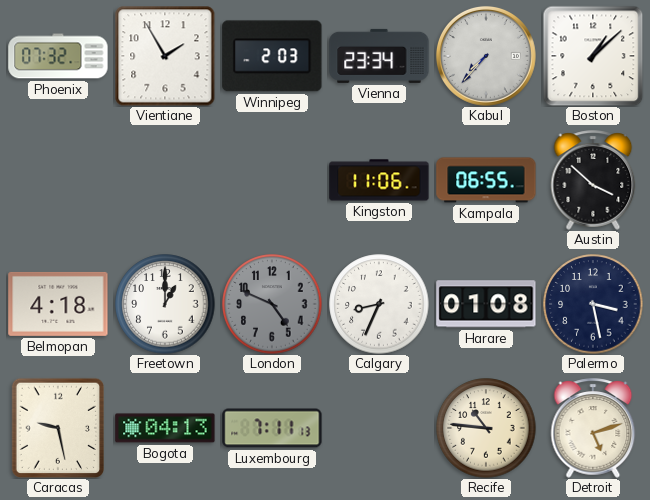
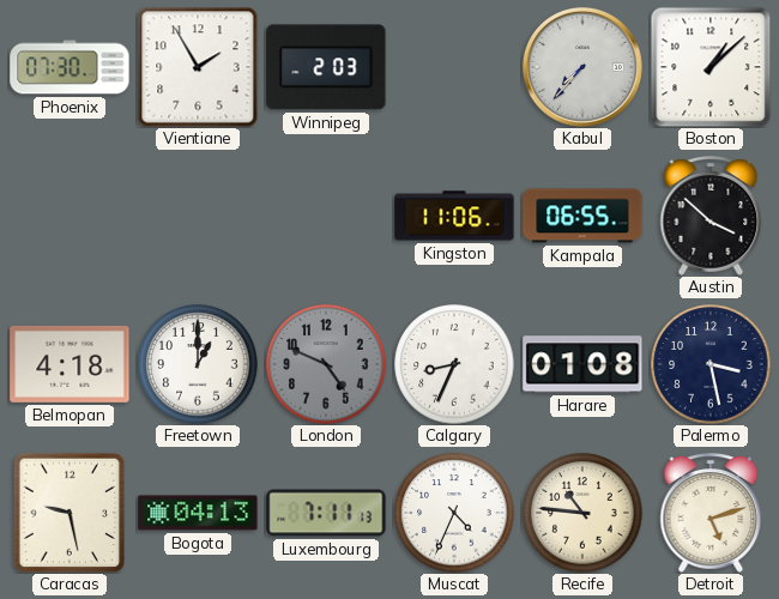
Phoenix: 07:32 -> 07:30
Vienna: 23:34 -> none
Muscat: none -> 4:34
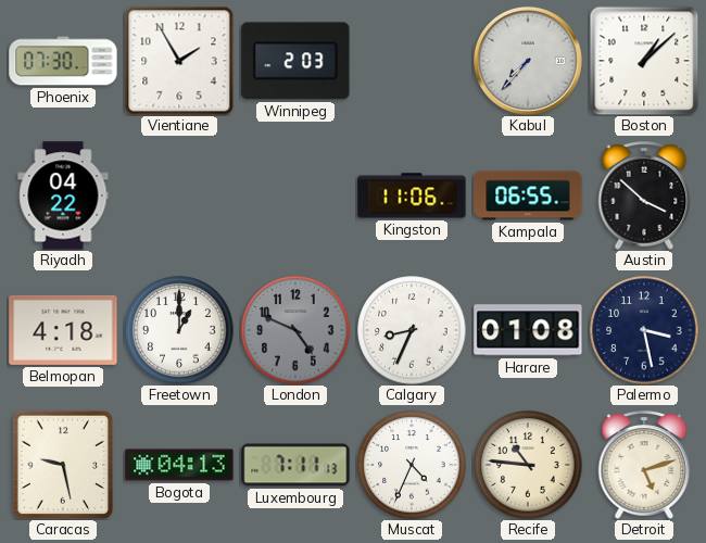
Riyadh: none -> 04:22
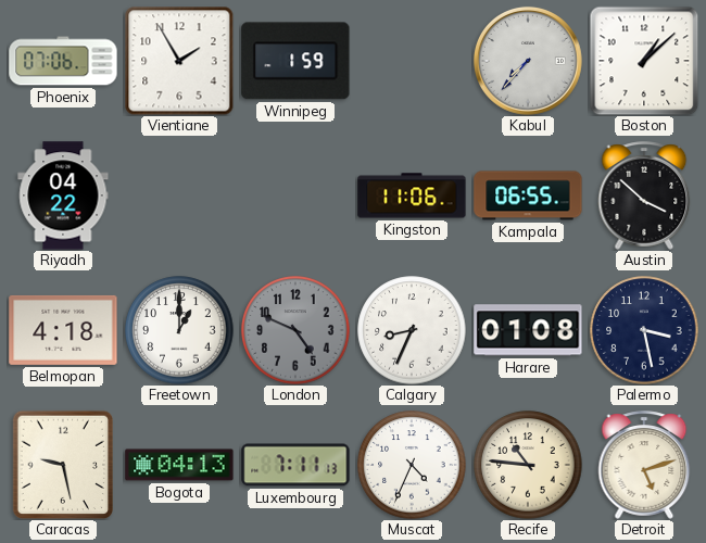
Phoenix: 07:30 -> 07:06
Winnipeg: 2:03 -> 1:59
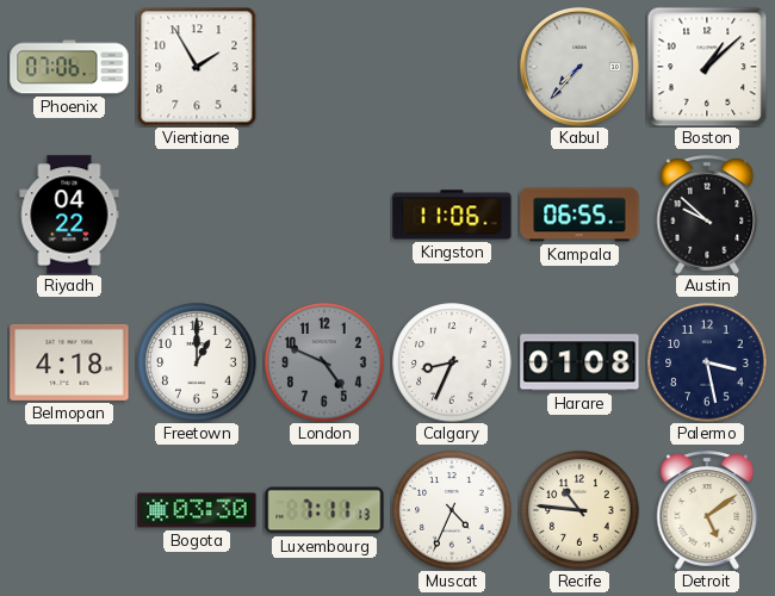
Winnipeg: 1:59 -> none
Austin: 3:52 -> 9:52
Caracas: 9:28 -> none
Bogota: 04:13 -> 03:30
Detroit: 5:12 -> 5:09
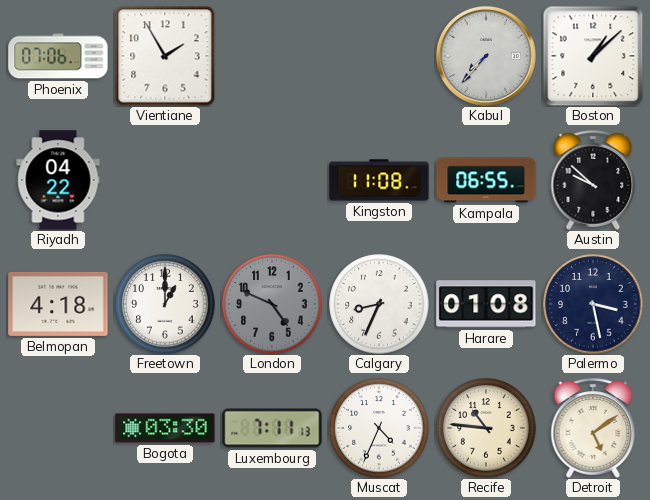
Kingston: 11:06 -> 11:08
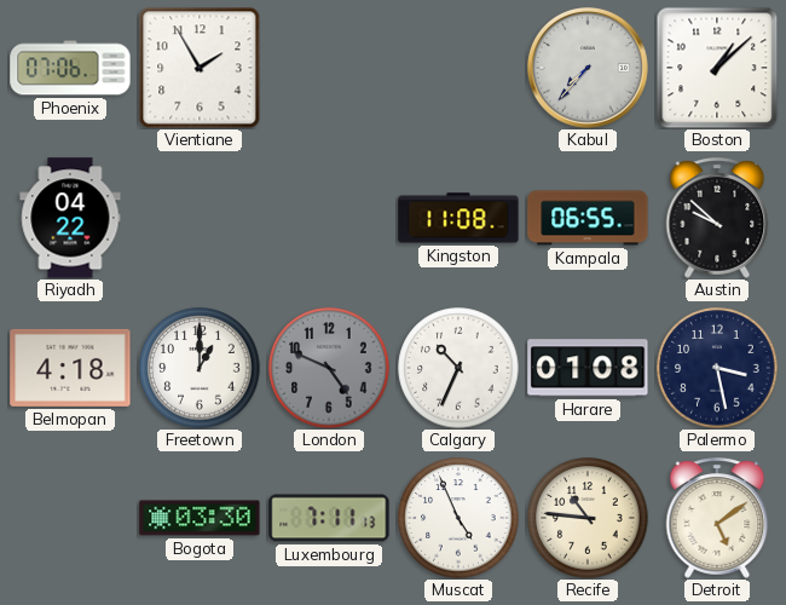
Calgary: 8:34 -> 10:34
Muscat: 4:34 -> 4:56
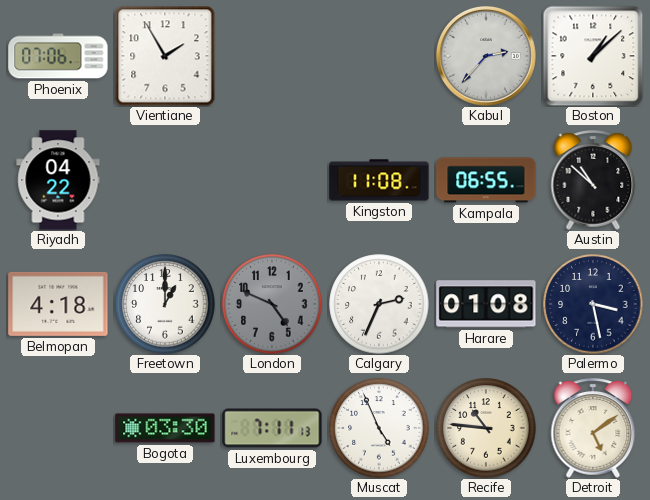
Kabul: 7:37 -> 2:37
Austin: 9:52 -> 10:52
Calgary: 10:34 -> 2:34
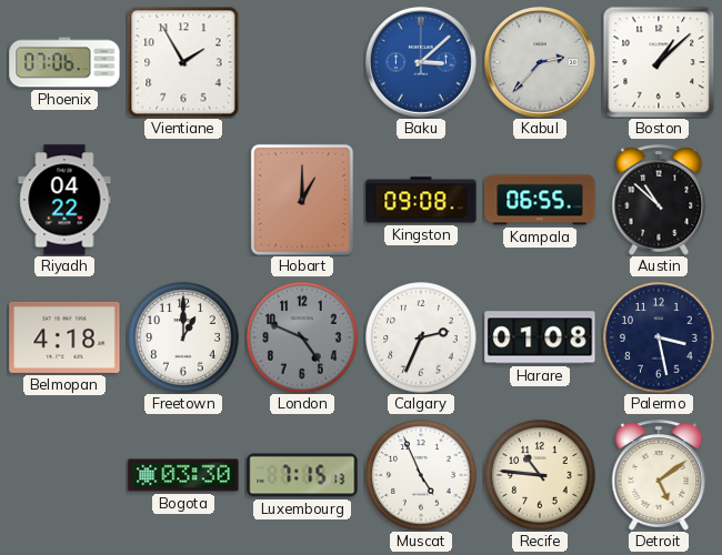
Baku: none -> 3:08
Hobart: none -> 1:00
Kingston: 11:08 -> 09:08
Luxembourg: 7:11 -> 7:15
